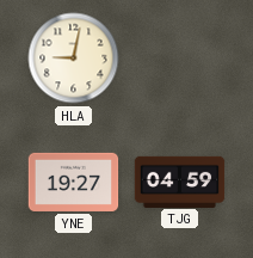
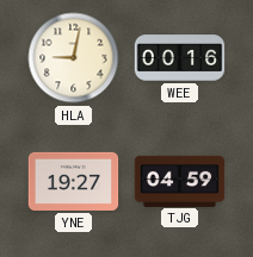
WEE: none -> 00:16
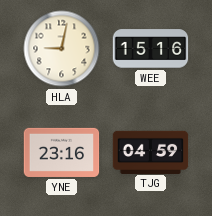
WEE: 00:16 -> 15:16
YNE: 19:27 -> 23:16
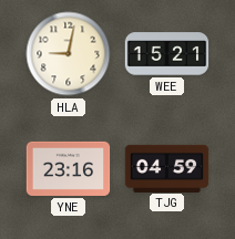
WEE: 15:16 -> 15:21
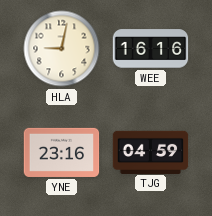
WEE: 15:21 -> 16:16
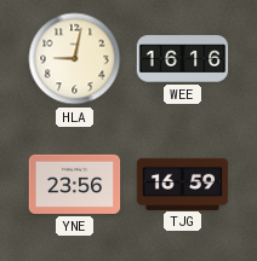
YNE: 23:16 -> 23:56
TJG: 04:59 -> 16:59
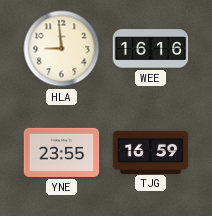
HLA: 9:02 -> 8:59
YNE: 23:56 -> 23:55
